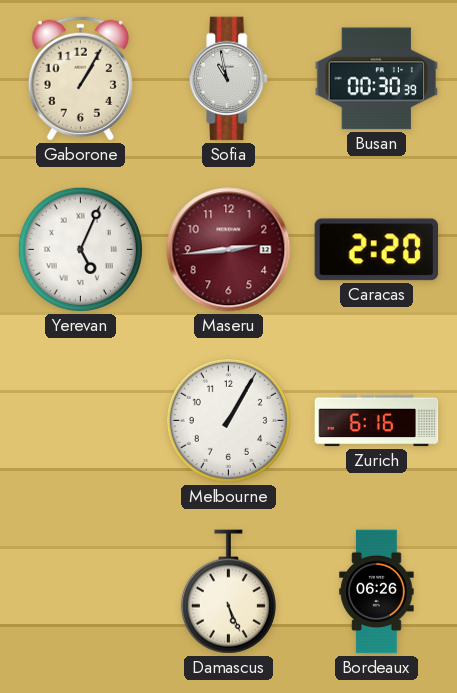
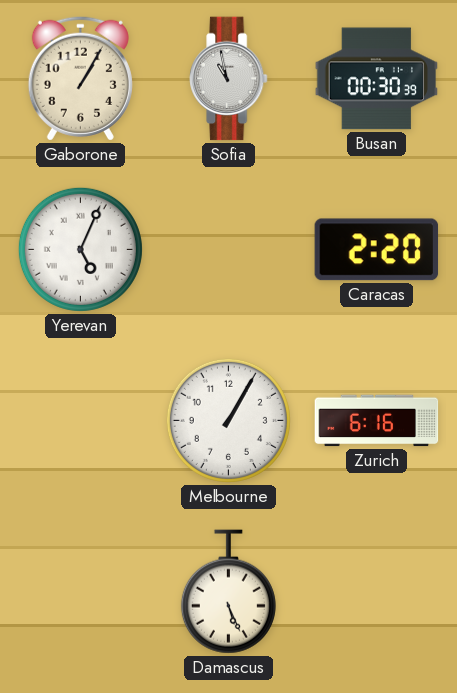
Maseru: 2:44 -> none
Bordeaux: 06:26 -> none
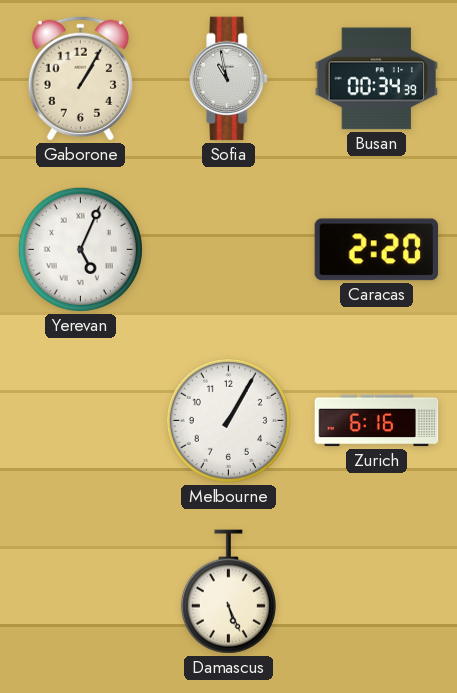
Busan: 00:30 -> 00:34
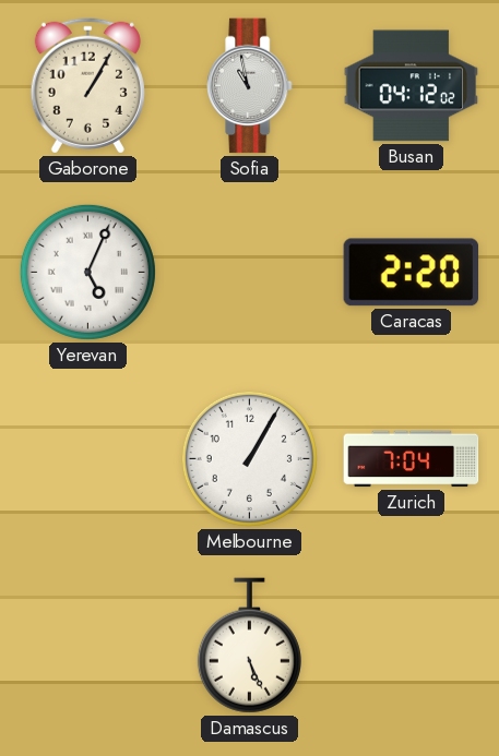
Busan: 00:34 -> 04:12
Zurich: 6:16 -> 7:04
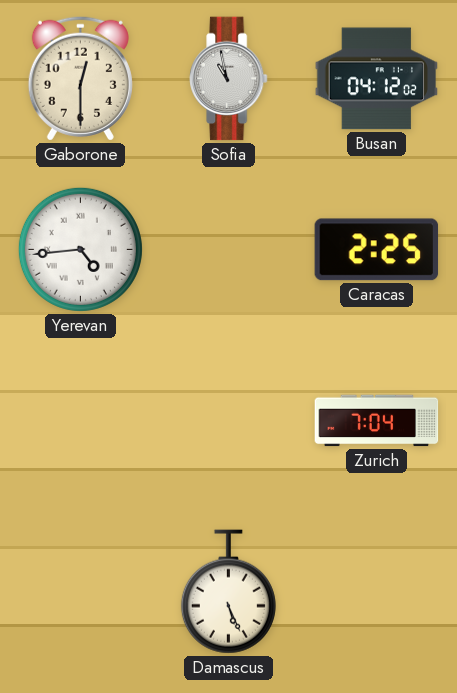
Gaborone: 1:05 -> 12:30
Yerevan: 5:04 -> 4:44
Caracas: 2:20 -> 2:25
Melbourne: 1:05 -> none
